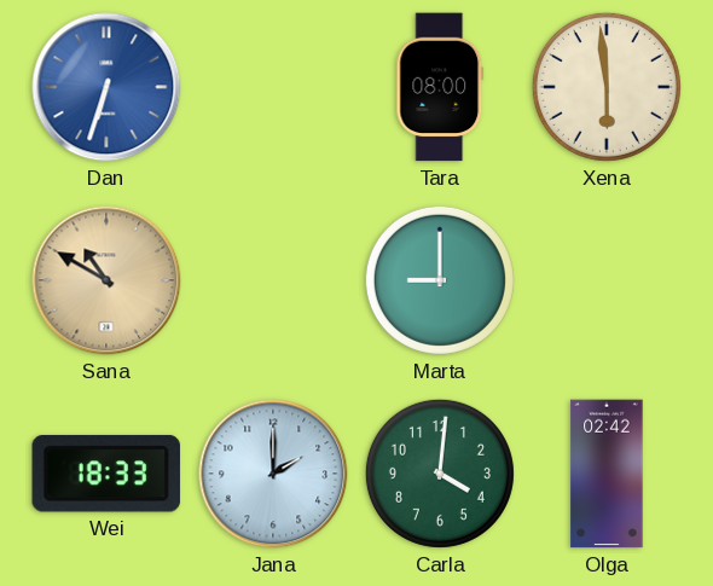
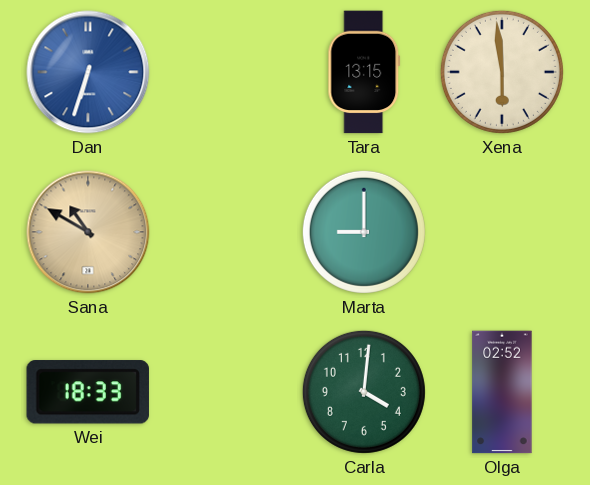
Tara: 08:00 -> 13:15
Jana: 2:00 -> none
Olga: 02:42 -> 02:52
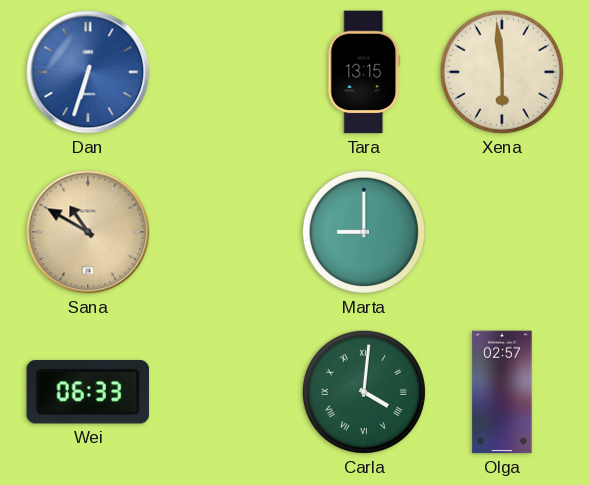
Wei: 18:33 -> 06:33
Carla numerals: Arabic -> Roman
Olga: 02:52 -> 02:57
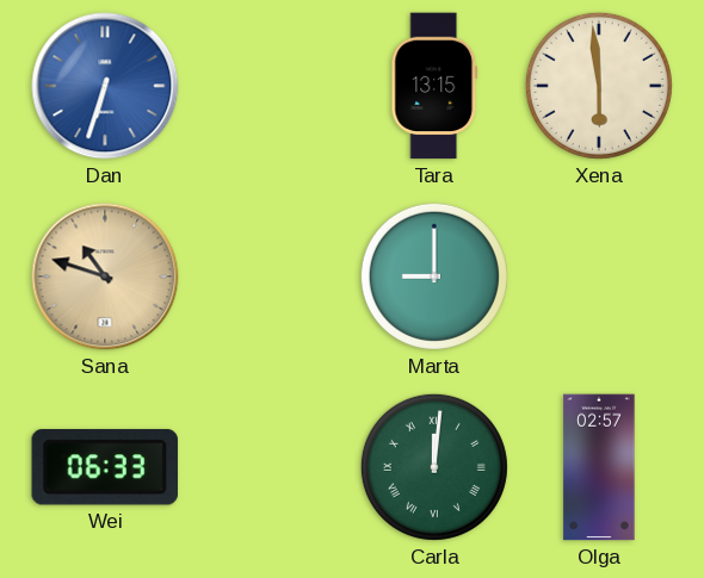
Sana: 10:50 -> 10:48
Carla: 4:01 -> 12:01
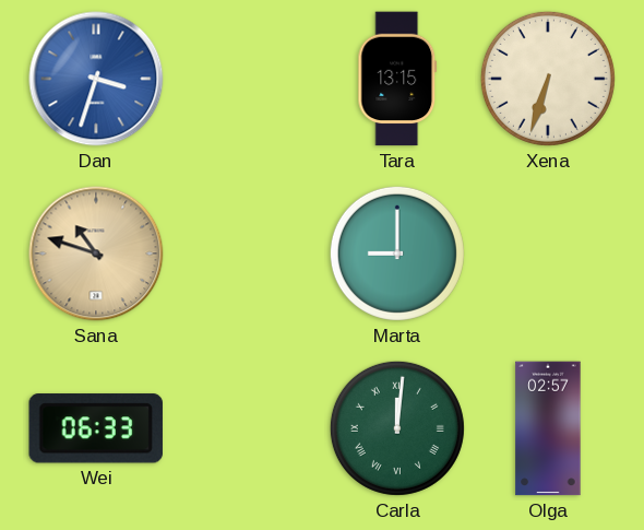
Dan: 6:33 -> 3:33
Xena: 5:59 -> 6:33
